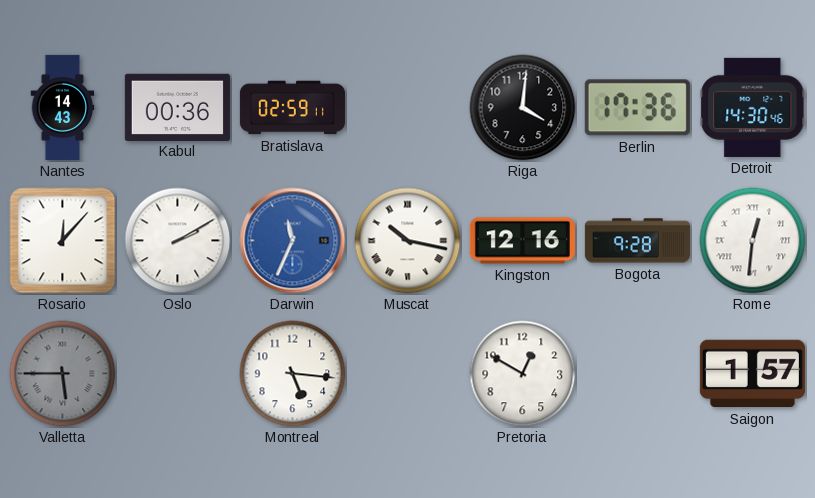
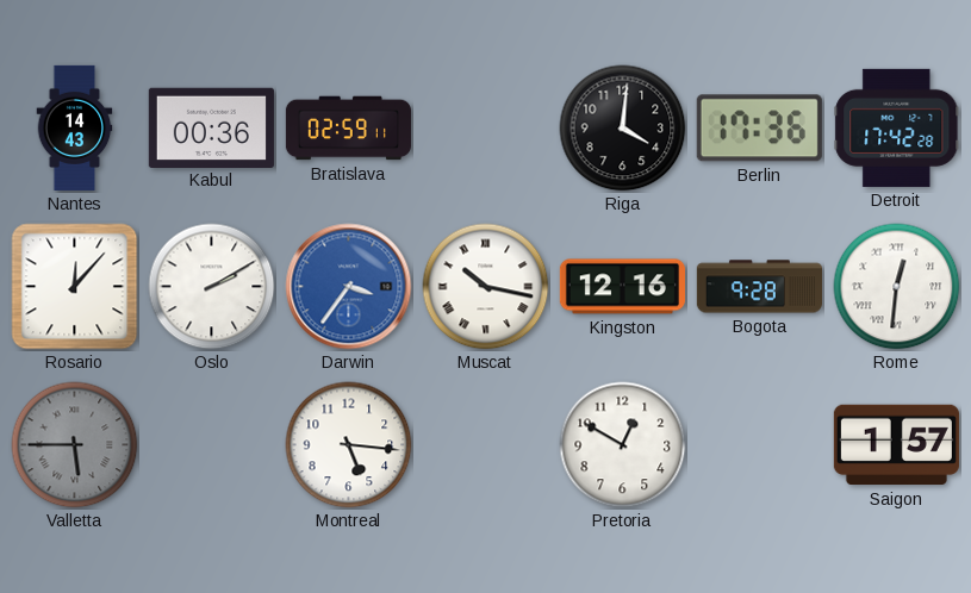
Detroit: 14:30 -> 17:42
Darwin: 11:34 -> 3:36
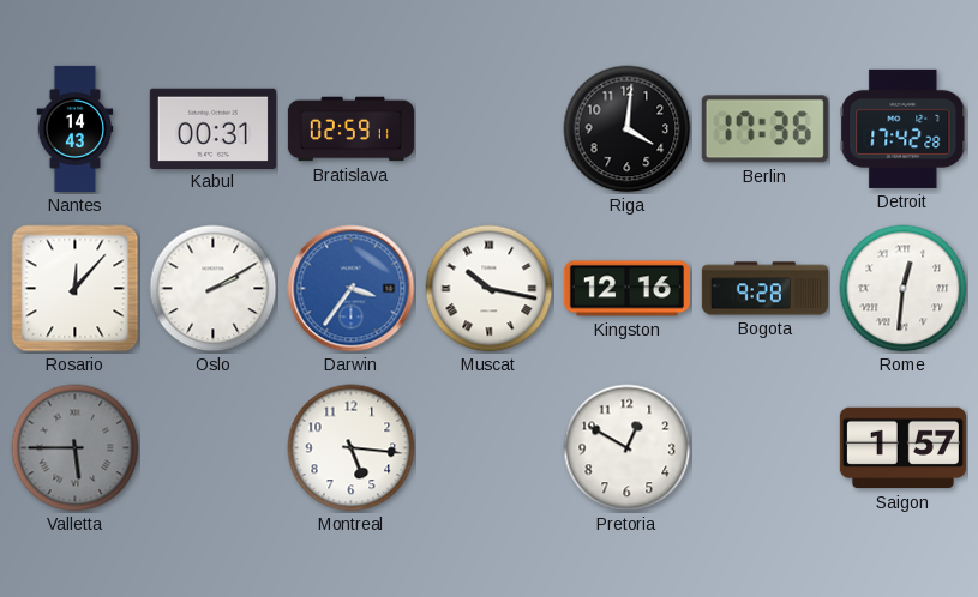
Kabul: 00:36 -> 00:31
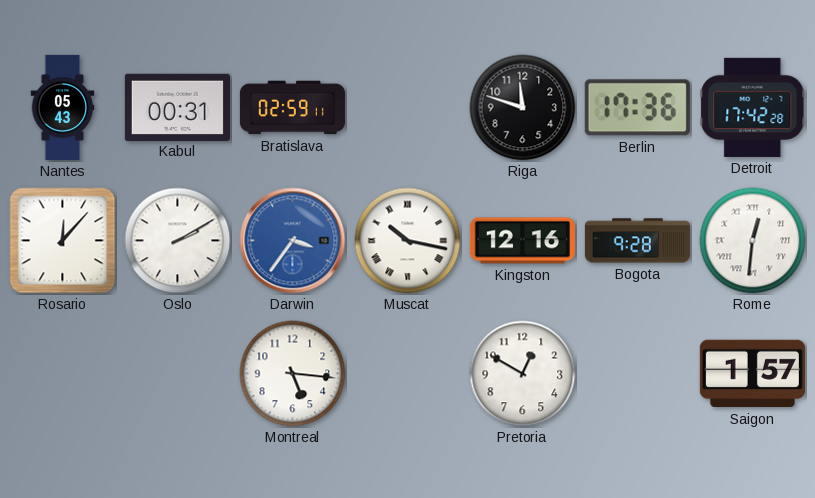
Nantes: 14:43 -> 05:43
Riga: 4:01 -> 11:48
Valletta: 5:45 -> none
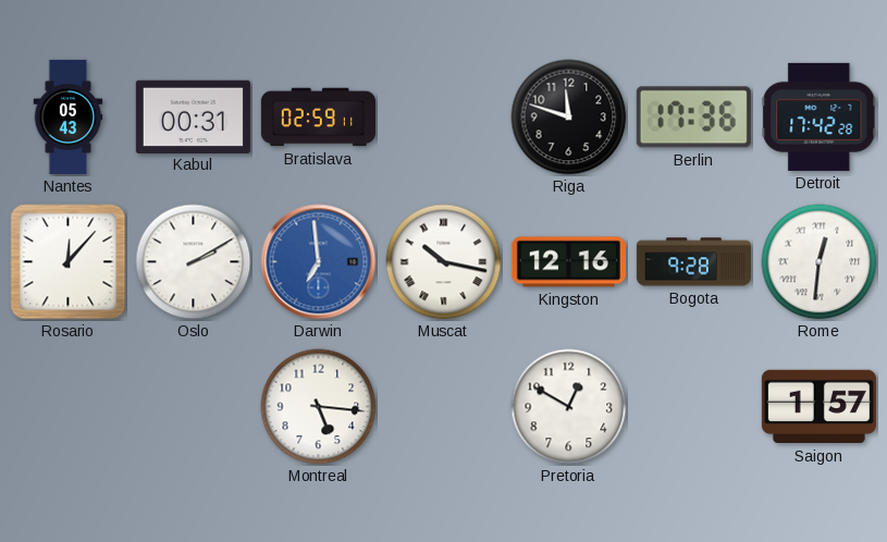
Darwin: 3:36 -> 6:59
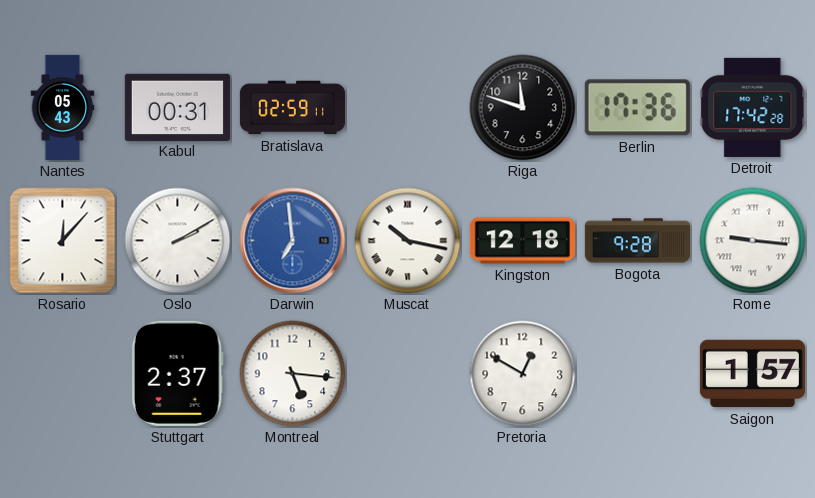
Kingston: 12:16 -> 12:18
Rome: 12:31 -> 9:16
Stuttgart: none -> 2:37
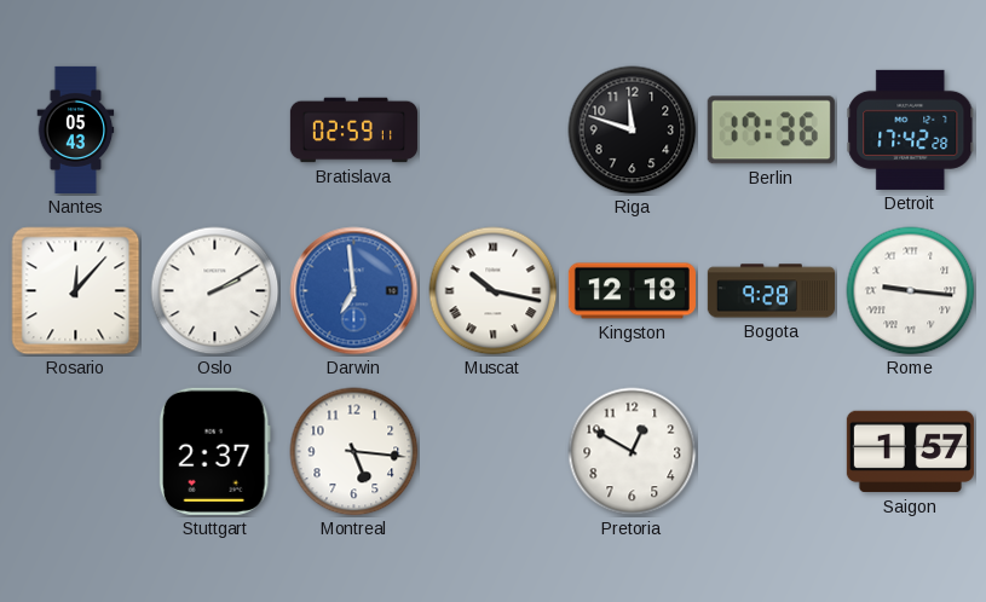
Kabul: 00:31 -> none
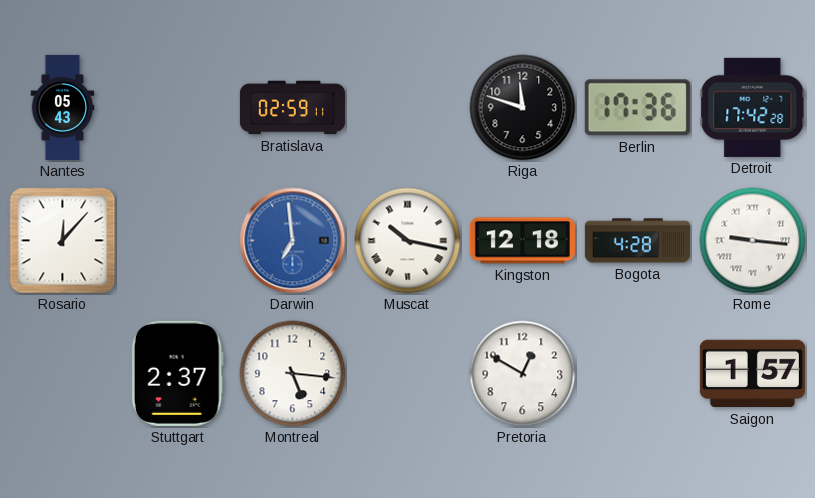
Oslo: 2:10 -> none
Bogota: 9:28 -> 4:28
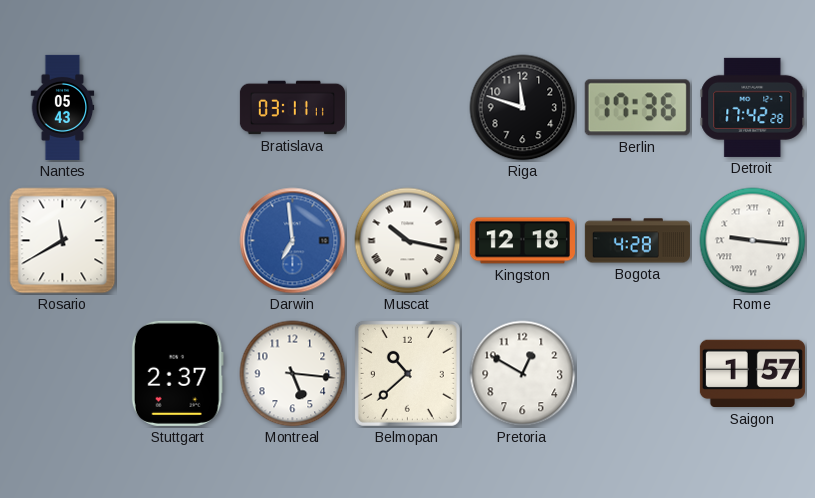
Bratislava: 02:59 -> 03:11
Rosario: 12:07 -> 11:40
Belmopan: none -> 10:38
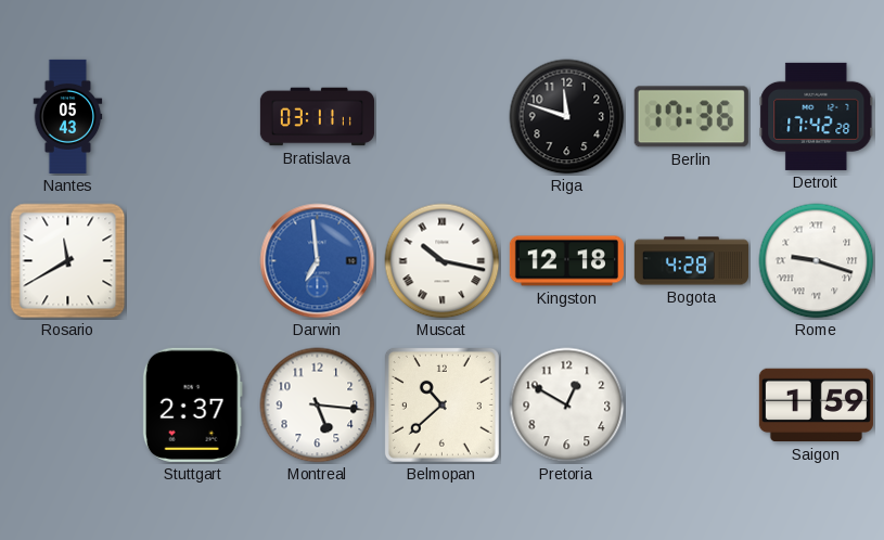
Rome: 9:16 -> 9:18
Saigon: 1:57 -> 1:59
